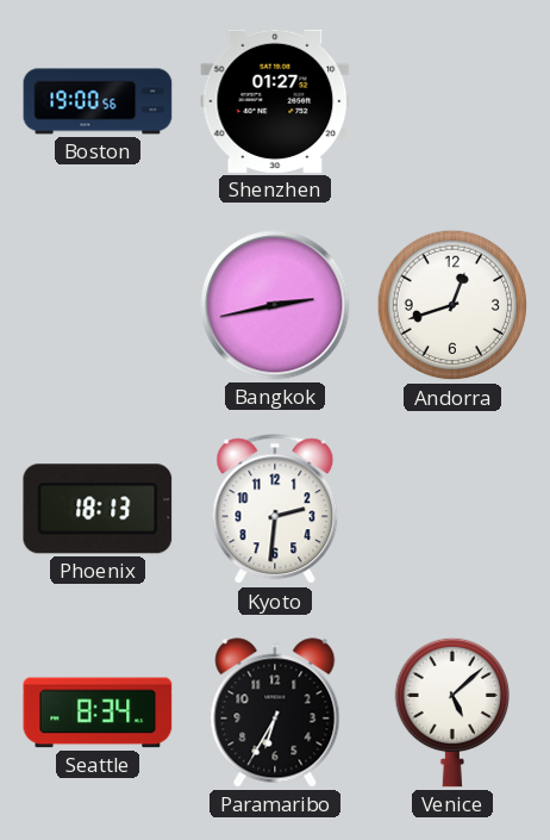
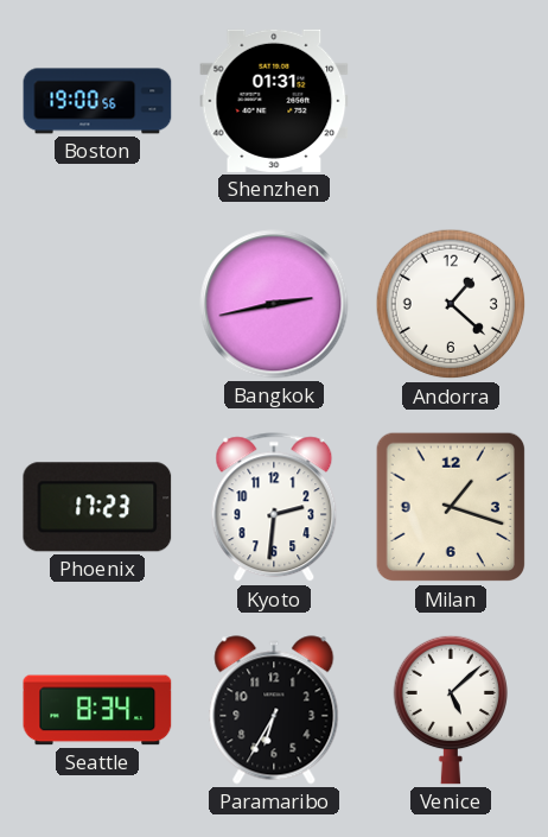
Shenzhen: 01:27 -> 01:31
Andorra: 12:42 -> 1:22
Phoenix: 18:13 -> 17:23
Milan: none -> 1:18
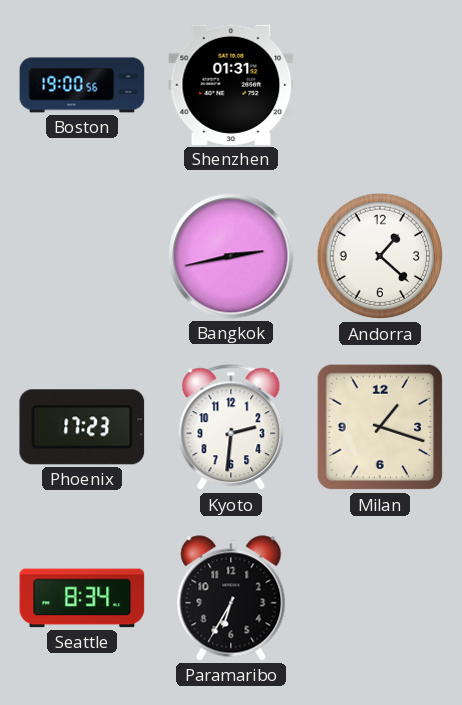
Venice: 5:08 -> none
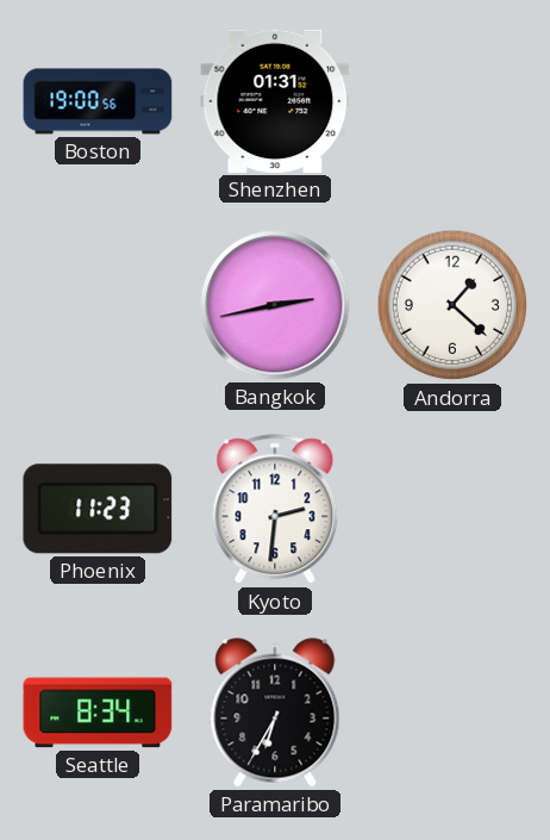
Phoenix: 17:23 -> 11:23
Milan: 1:18 -> none
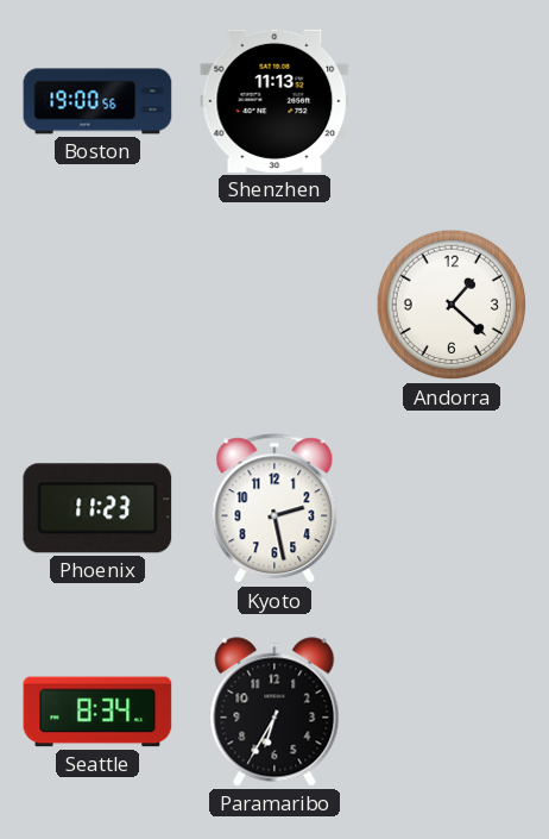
Shenzhen: 01:31 -> 11:13
Bangkok: 2:43 -> none
Kyoto: 2:31 -> 2:28
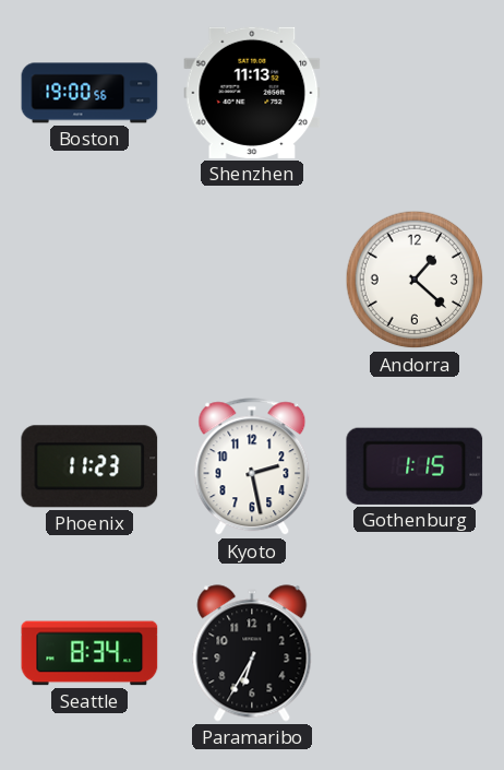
Gothenburg: none -> 1:15
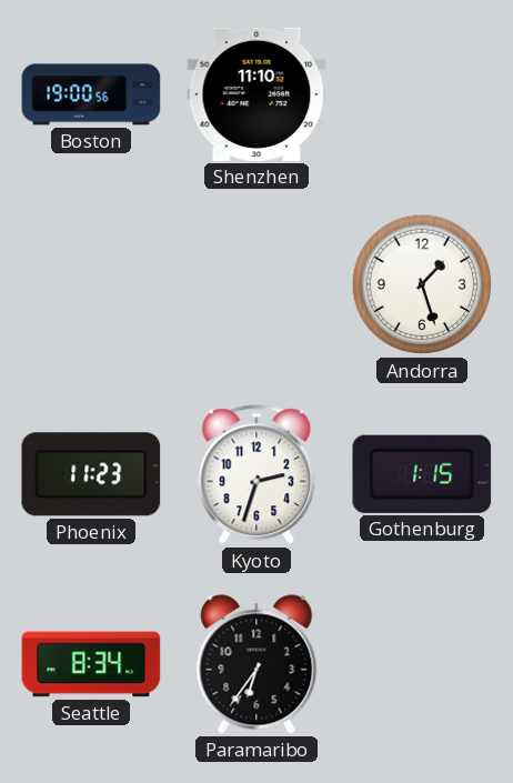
Shenzhen: 11:13 -> 11:10
Andorra: 1:22 -> 1:27
Kyoto: 2:28 -> 2:33
Paramaribo: 6:35 -> 6:36
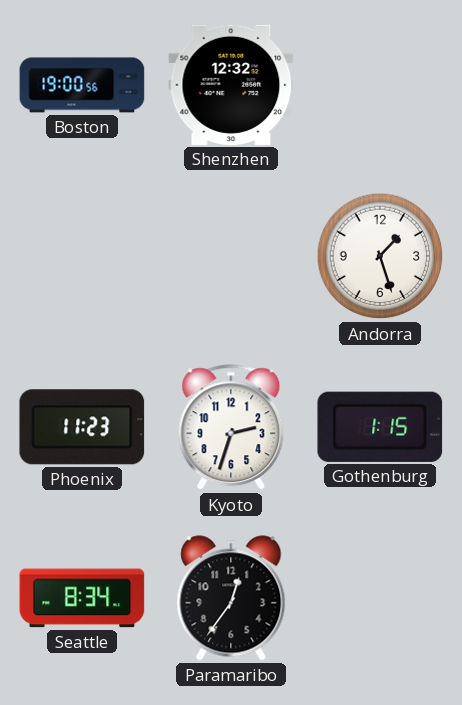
Shenzhen: 11:10 -> 12:32
Paramaribo: 6:36 -> 12:36
